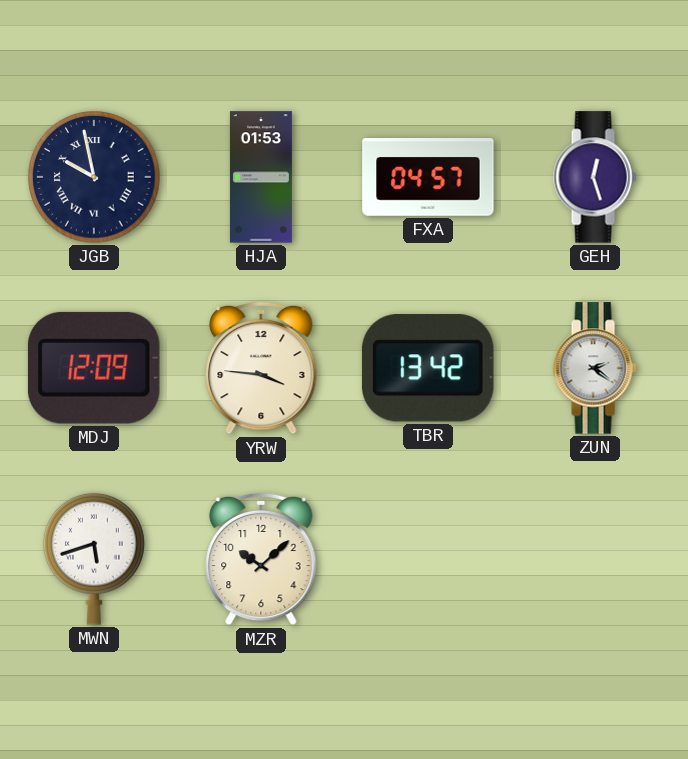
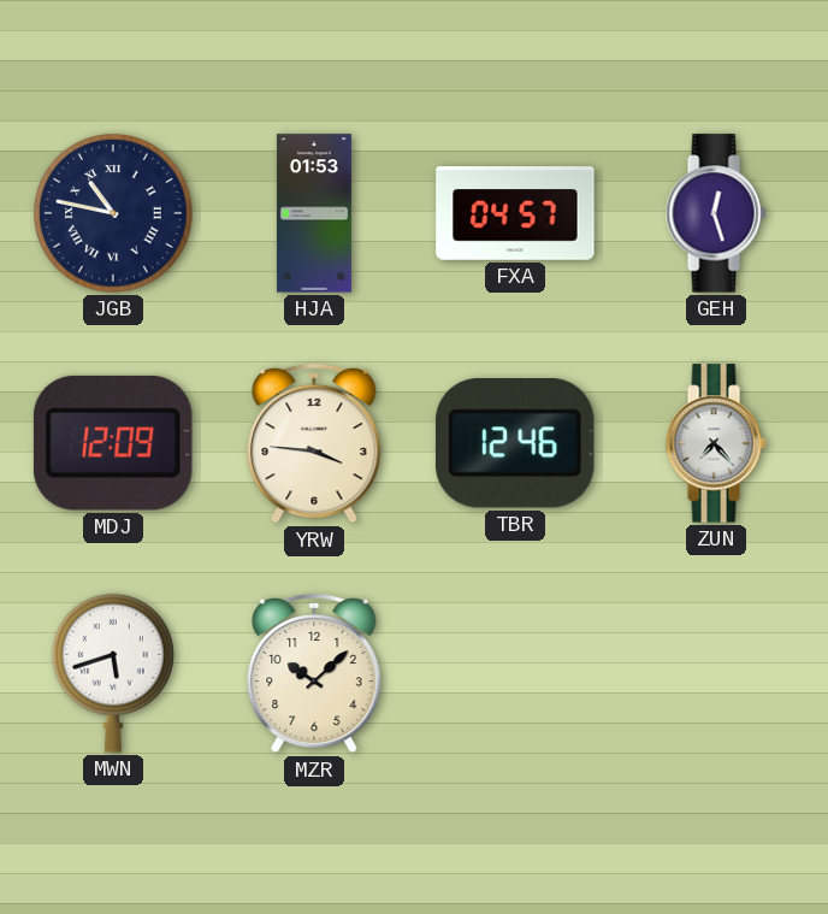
JGB: 9:58 -> 10:47
TBR: 13:42 -> 12:46
ZUN: 2:21 -> 7:23
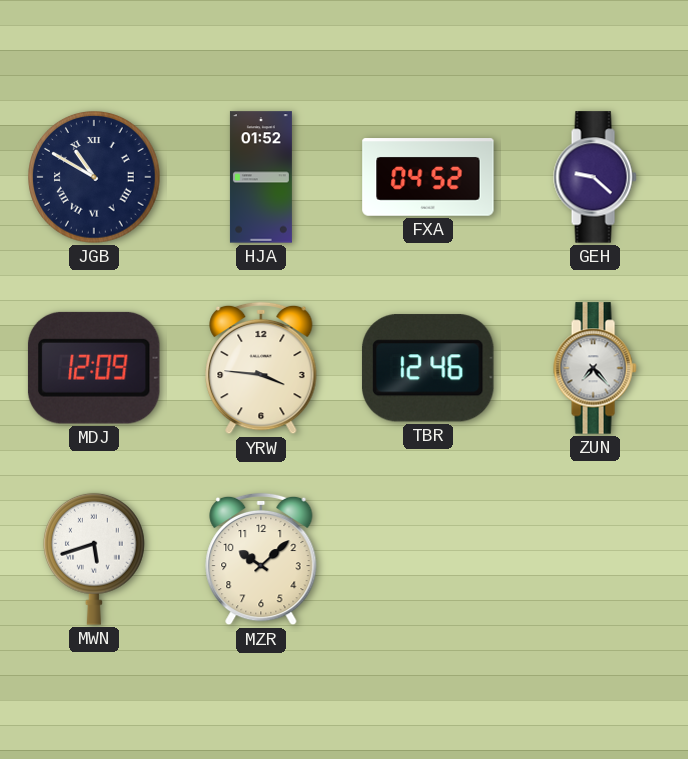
JGB: 10:47 -> 10:50
HJA: 01:53 -> 01:52
FXA: 04:57 -> 04:52
GEH: 12:27 -> 9:22
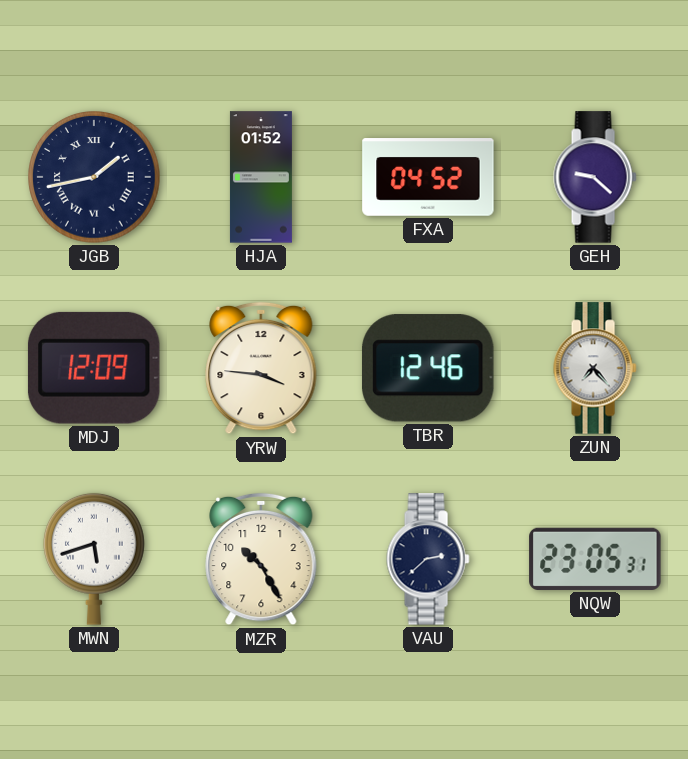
JGB: 10:50 -> 1:43
MZR: 10:08 -> 10:25
VAU: none -> 2:38
NQW: none -> 23:05
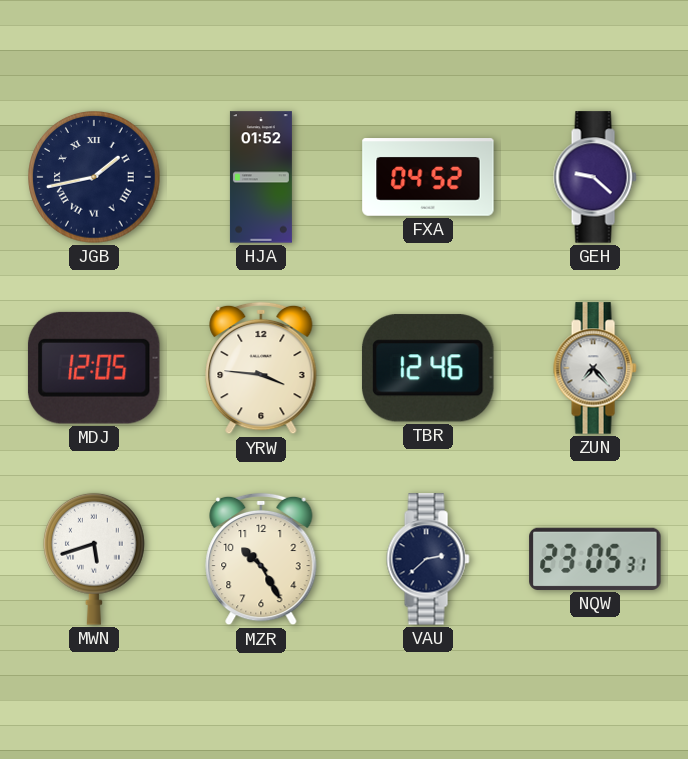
MDJ: 12:09 -> 12:05
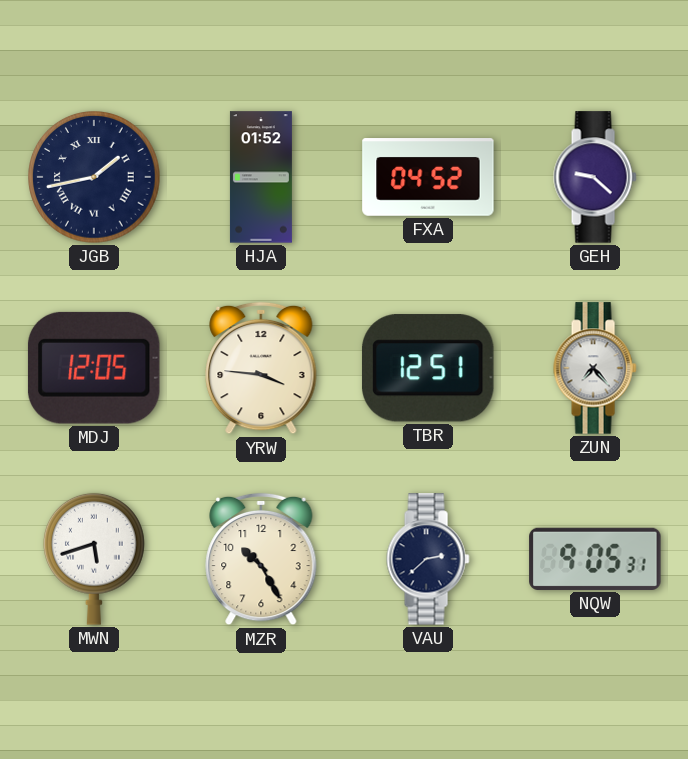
TBR: 12:46 -> 12:51
NQW: 23:05 -> 9:05
